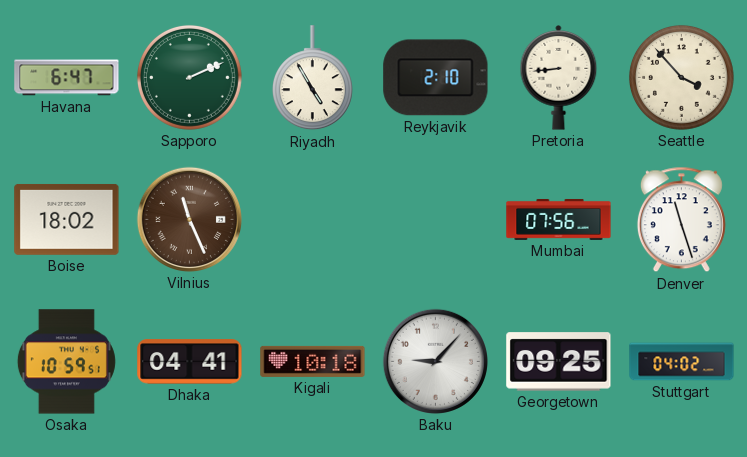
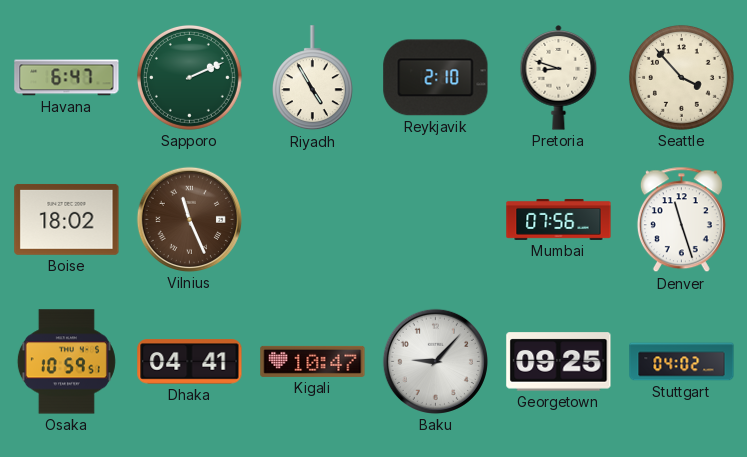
Pretoria: 8:44 -> 8:48
Kigali: 10:18 -> 10:47
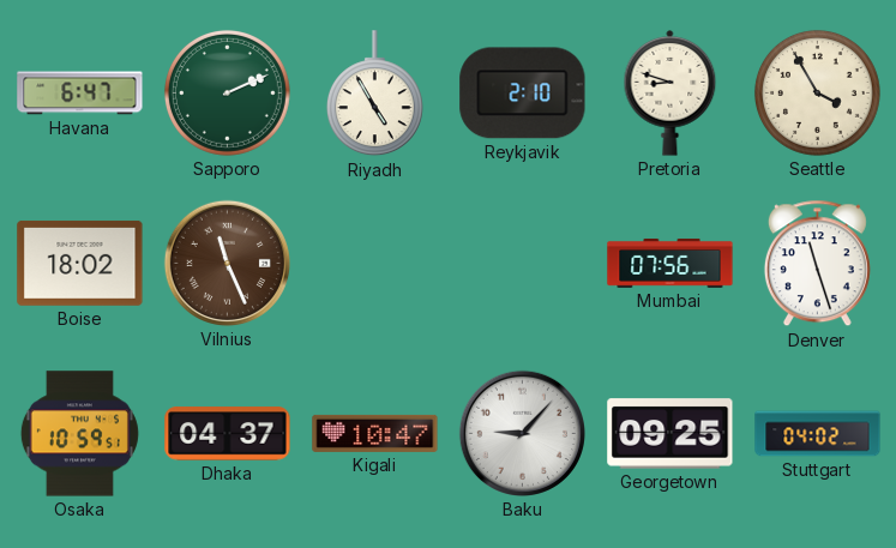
Seattle: 3:53 -> 3:55
Dhaka: 04:41 -> 04:37
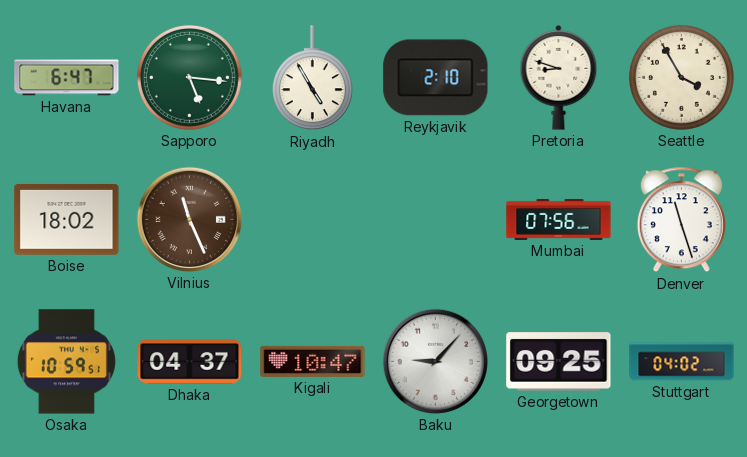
Sapporo: 2:11 -> 5:16
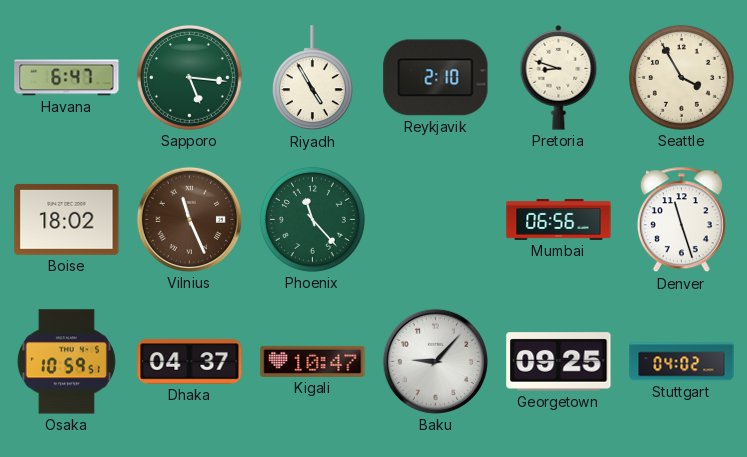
Phoenix: none -> 11:23
Mumbai: 07:56 -> 06:56
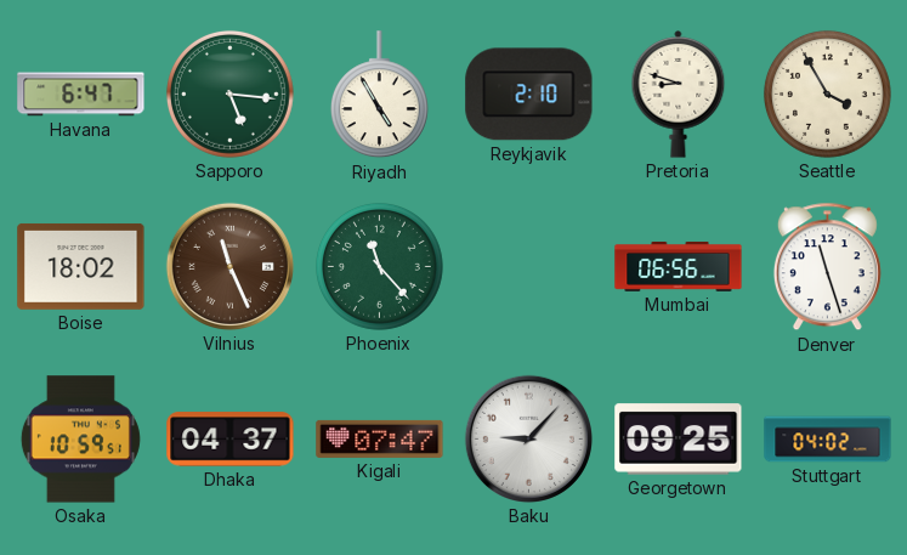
Kigali: 10:47 -> 07:47
